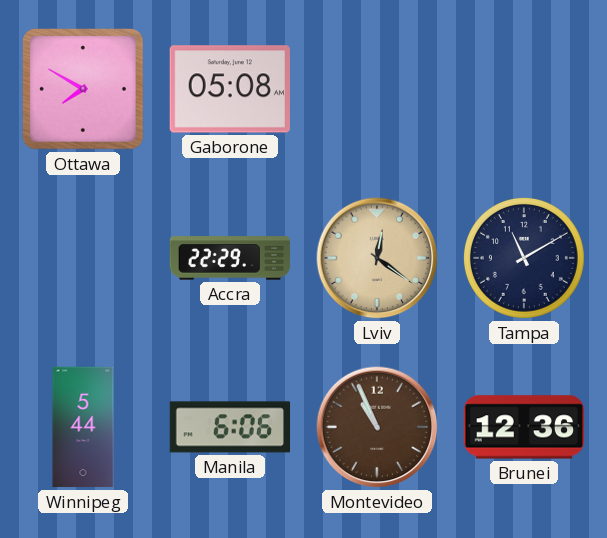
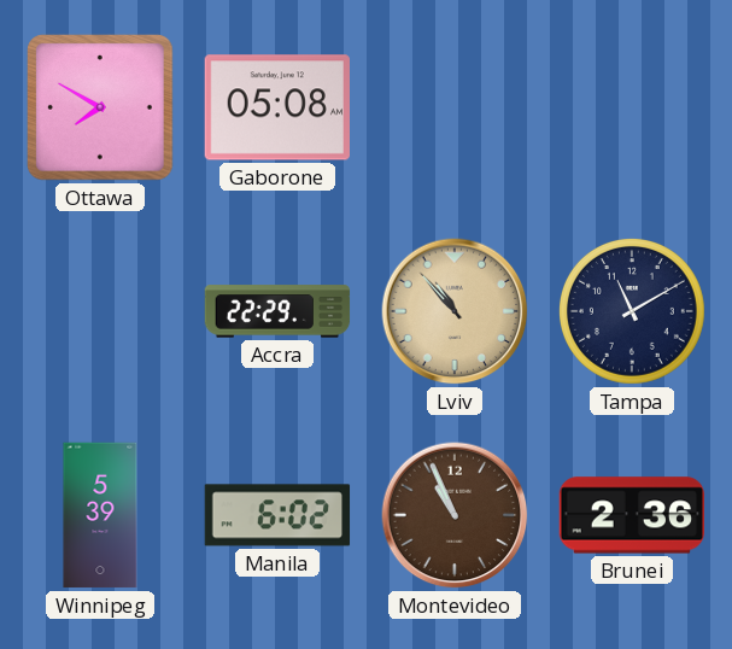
Lviv: 12:21 -> 10:53
Winnipeg: 5:44 -> 5:39
Manila: 6:06 -> 6:02
Brunei: 12:36 -> 2:36
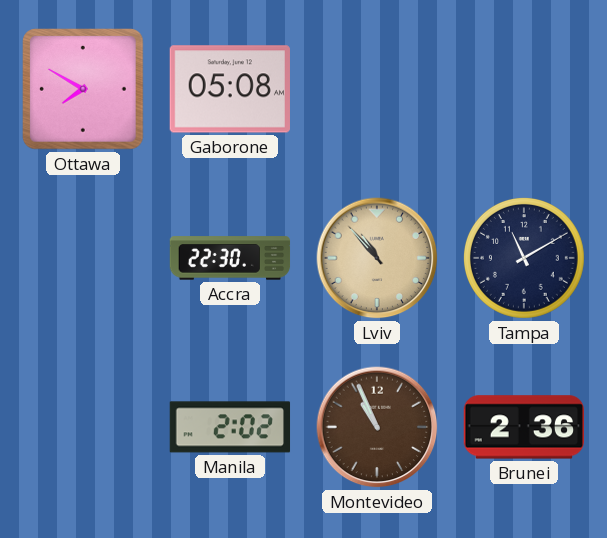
Accra: 22:29 -> 22:30
Winnipeg: 5:39 -> none
Manila: 6:02 -> 2:02
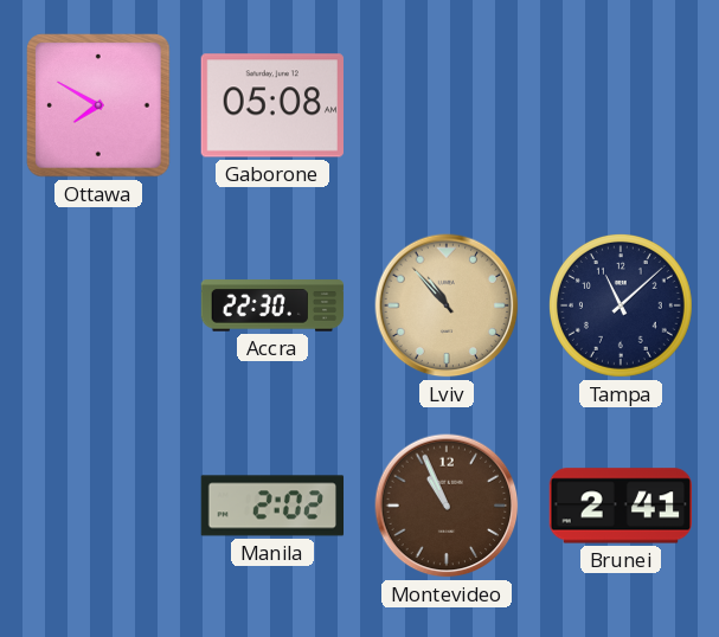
Tampa: 11:10 -> 11:08
Brunei: 2:36 -> 2:41
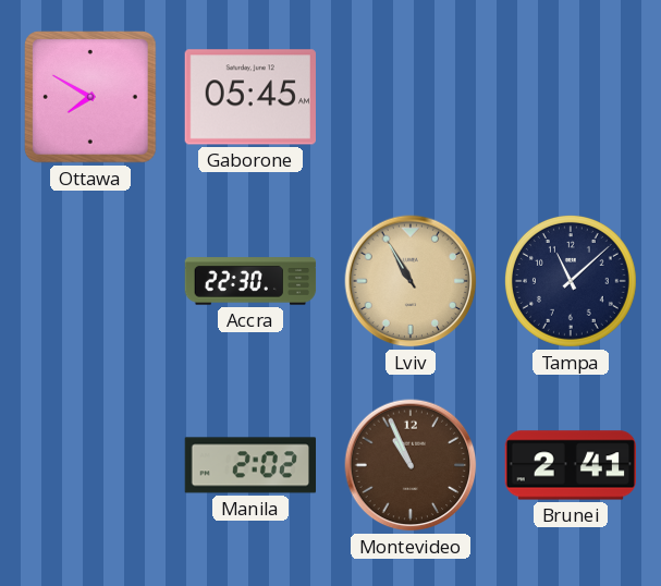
Gaborone: 05:08 -> 05:45
Lviv: 10:53 -> 10:55
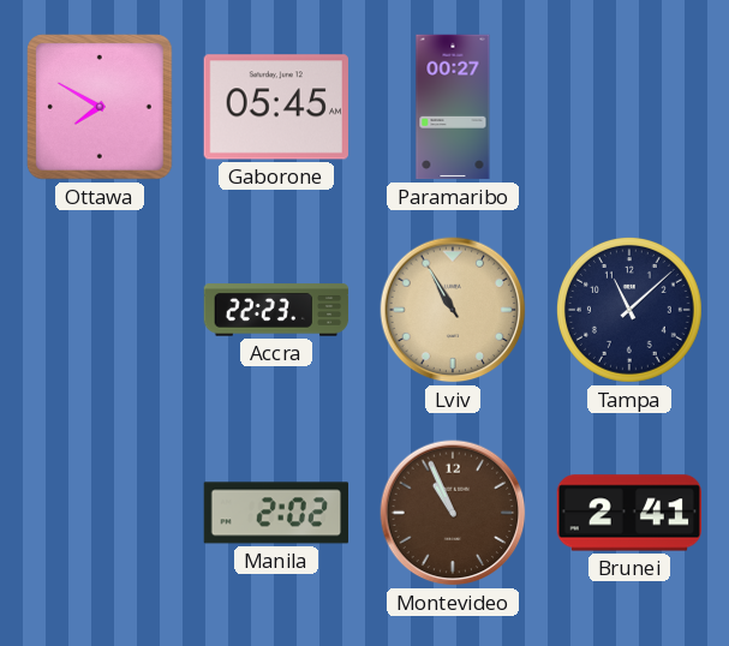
Paramaribo: none -> 00:27
Accra: 22:30 -> 22:23
